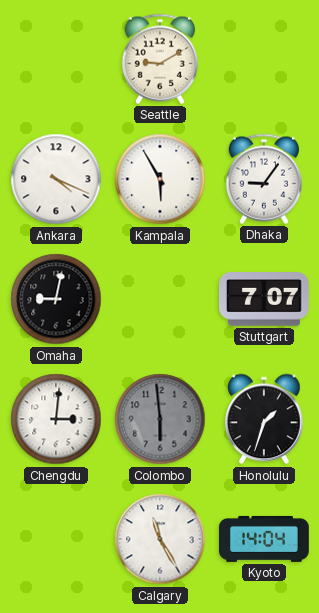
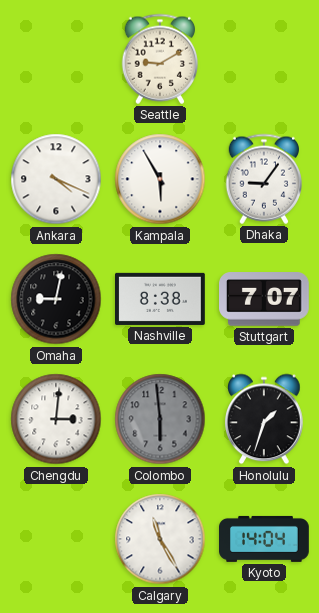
Nashville: none -> 8:38
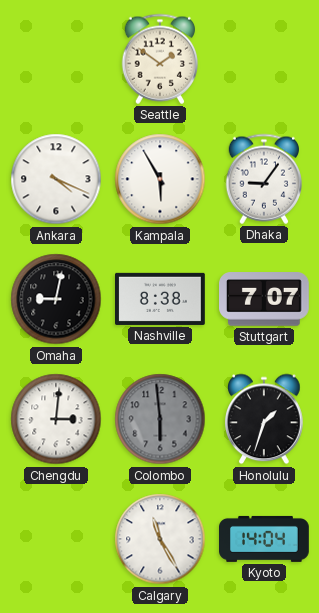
Seattle: 9:10 -> 1:51
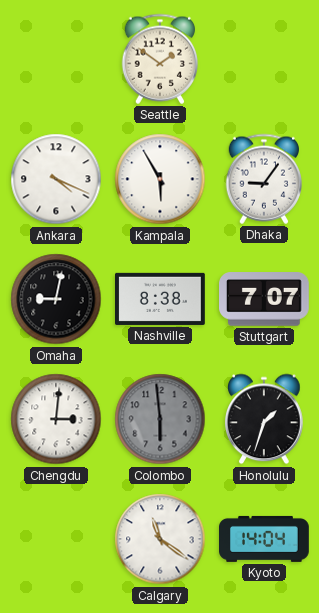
Calgary: 11:25 -> 11:21
